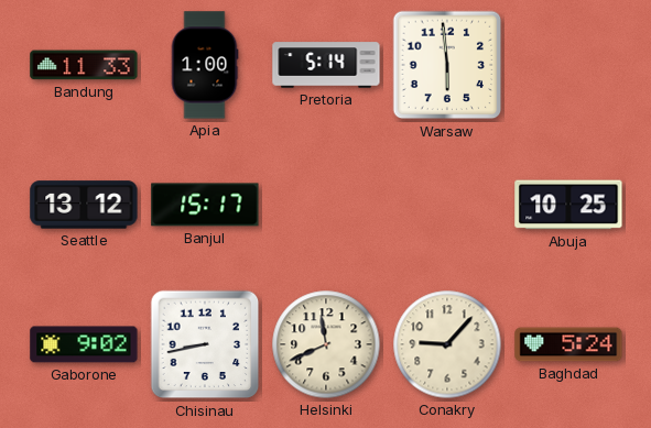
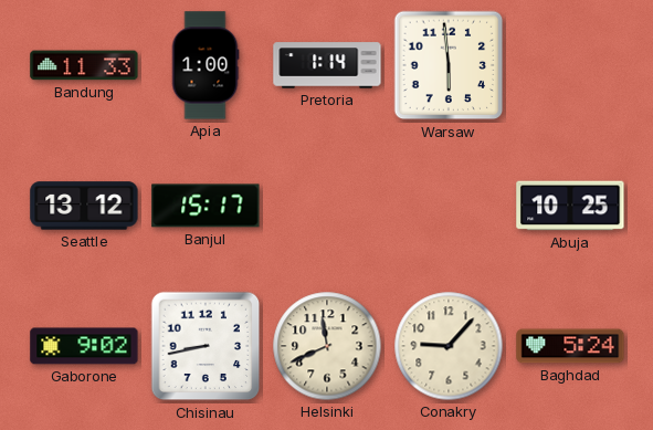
Pretoria: 5:14 -> 1:14
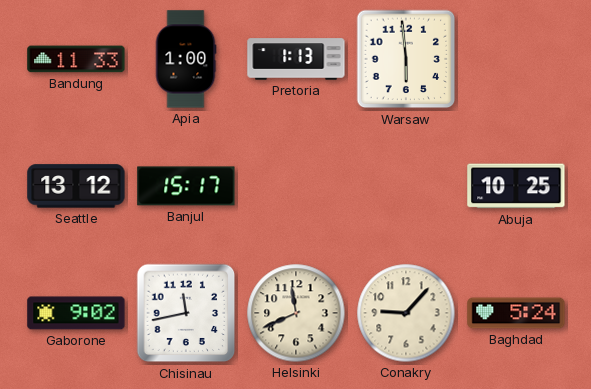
Pretoria: 1:14 -> 1:13
Chisinau: 8:43 -> 11:43
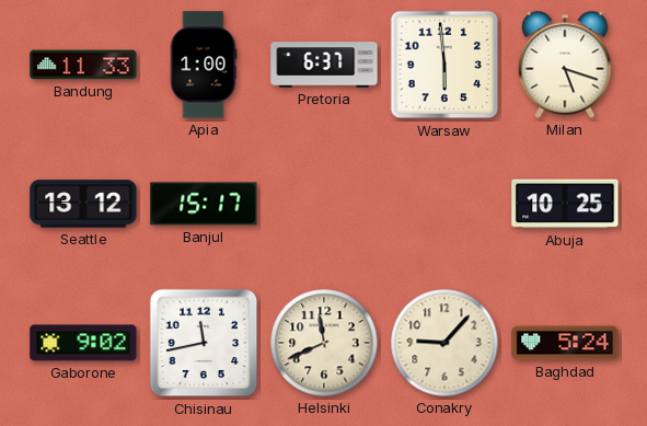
Pretoria: 1:13 -> 6:37
Milan: none -> 5:18
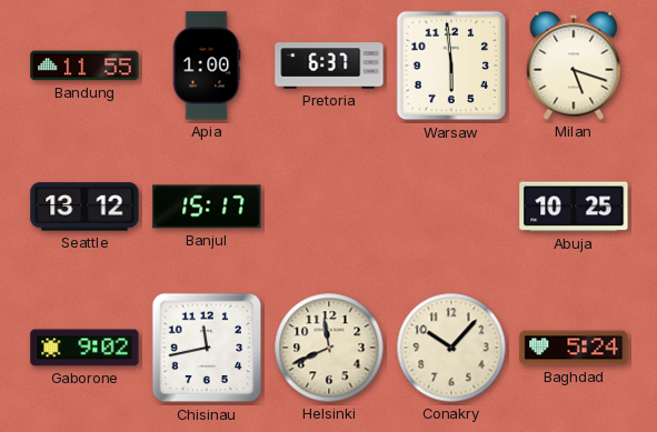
Bandung: 11:33 -> 11:55
Conakry: 9:07 -> 10:07
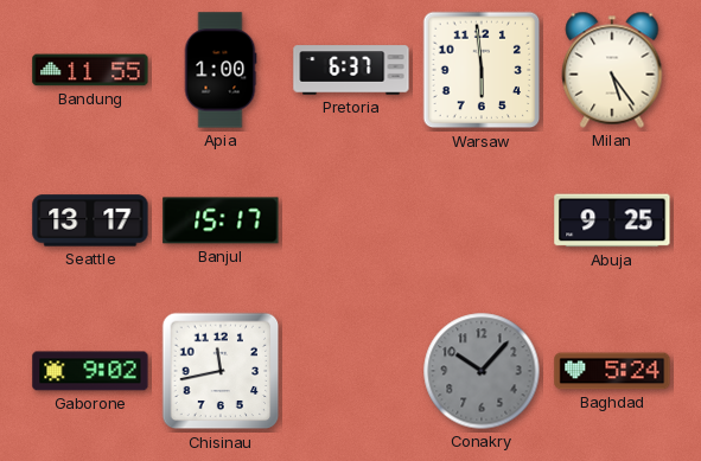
Milan: 5:18 -> 5:24
Seattle: 13:12 -> 13:17
Abuja: 10:25 -> 9:25
Helsinki: 11:41 -> none
Conakry dial: cream -> grey
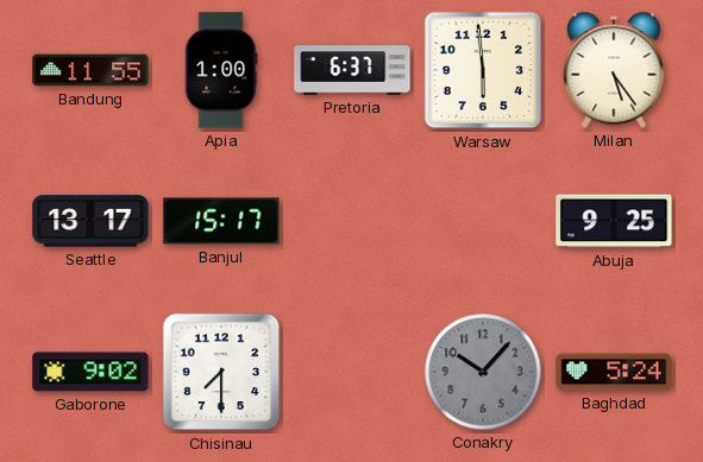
Chisinau: 11:43 -> 7:30
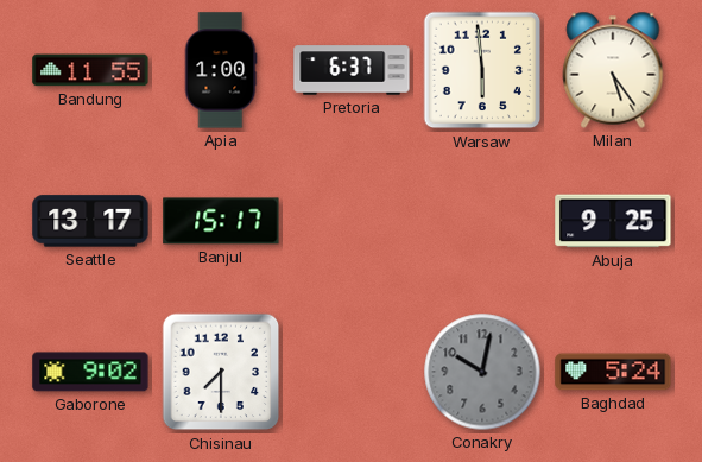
Conakry: 10:07 -> 10:02
